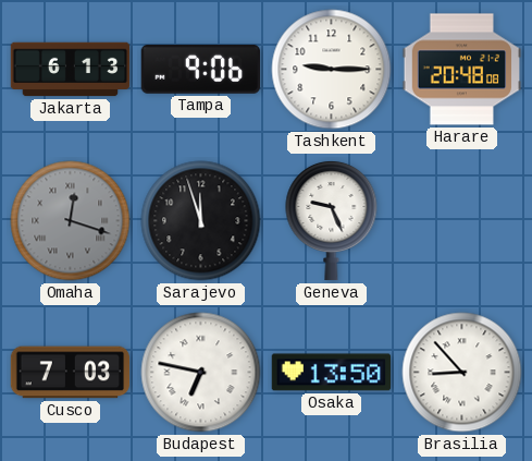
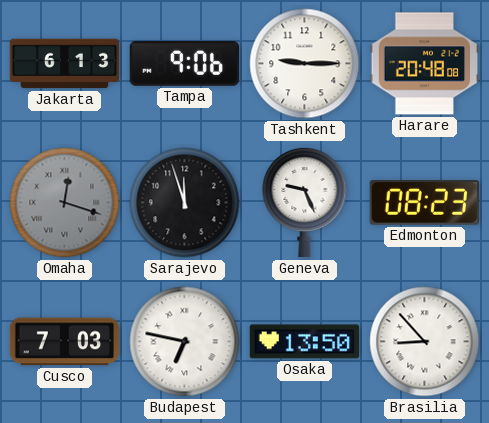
Edmonton: none -> 08:23
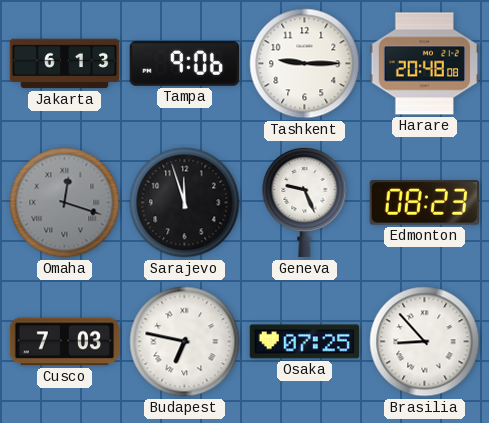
Osaka: 13:50 -> 07:25
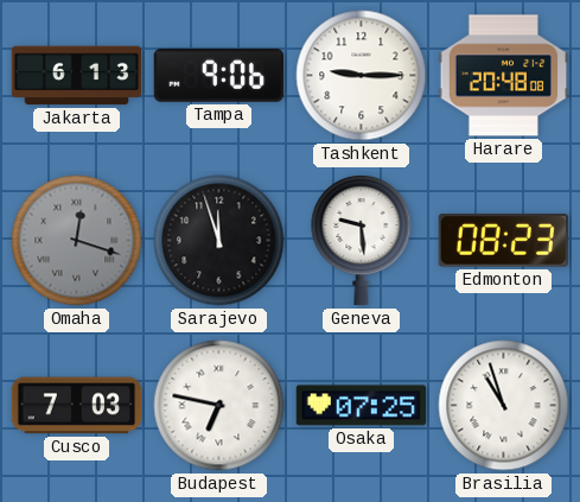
Geneva: 9:26 -> 9:29
Brasilia: 8:53 -> 10:57
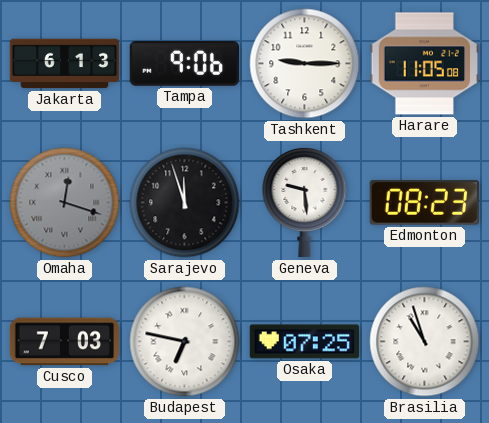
Harare: 20:48 -> 11:05
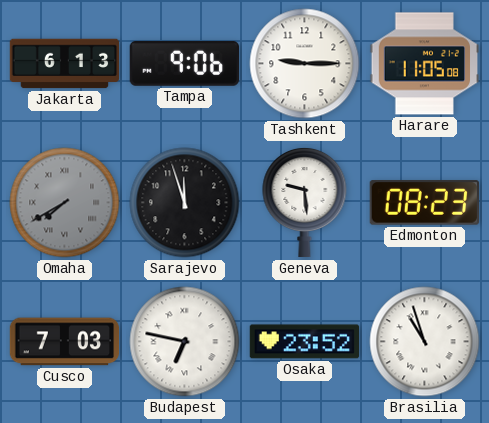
Omaha: 12:18 -> 7:40
Osaka: 07:25 -> 23:52
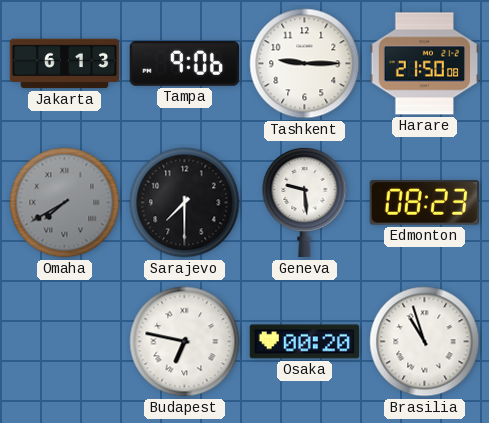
Harare: 11:05 -> 21:50
Sarajevo: 11:57 -> 7:30
Cusco: 7:03 -> none
Osaka: 23:52 -> 00:20
